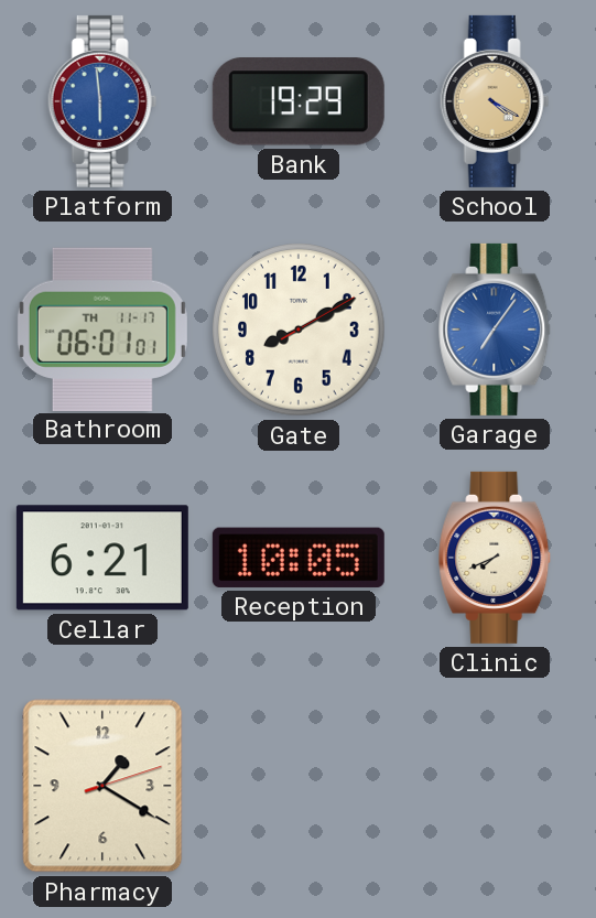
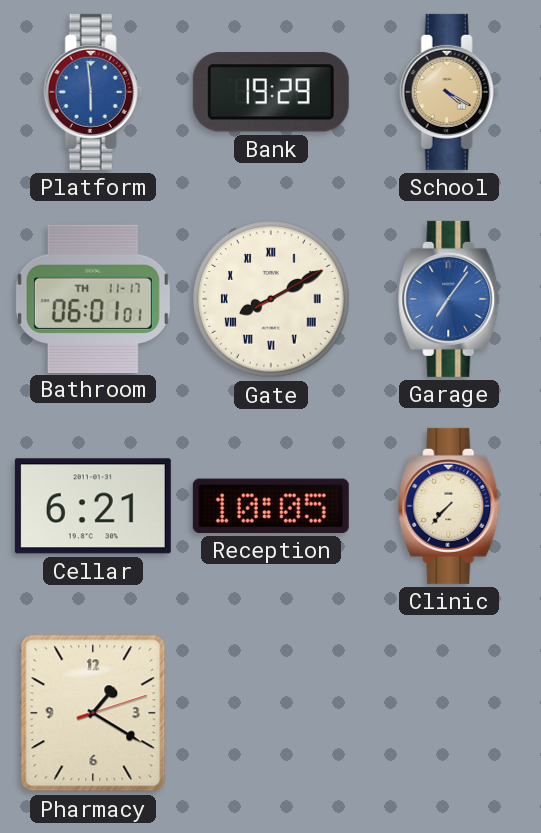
Gate numerals: Arabic -> Roman
Clinic: 7:41 -> 7:37
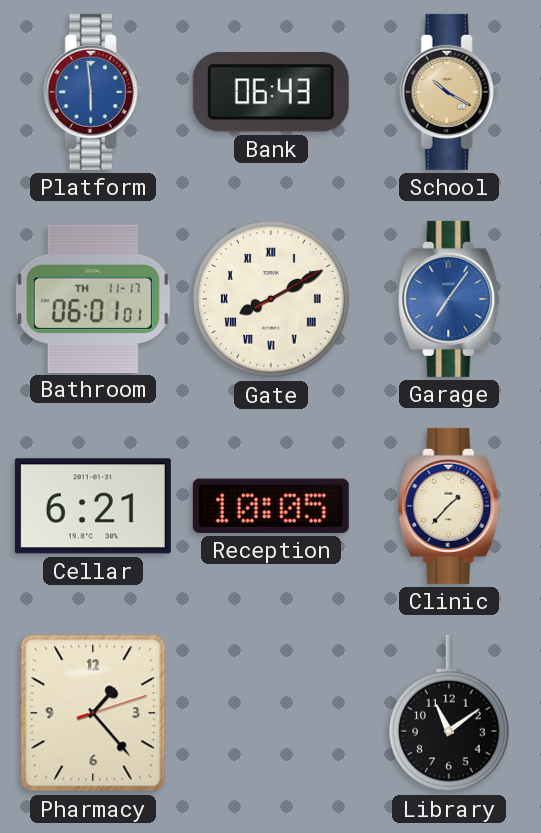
Bank: 19:29 -> 06:43
School: 4:20 -> 10:20
Clinic: 7:37 -> 1:37
Pharmacy: 1:20 -> 1:23
Library: none -> 11:09
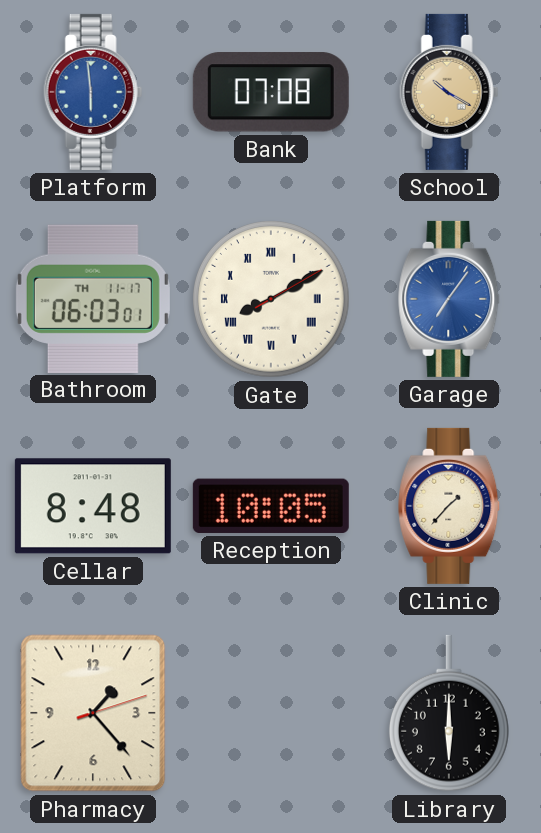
Bank: 06:43 -> 07:08
Bathroom: 06:01 -> 06:03
Cellar: 6:21 -> 8:48
Library: 11:09 -> 6:00
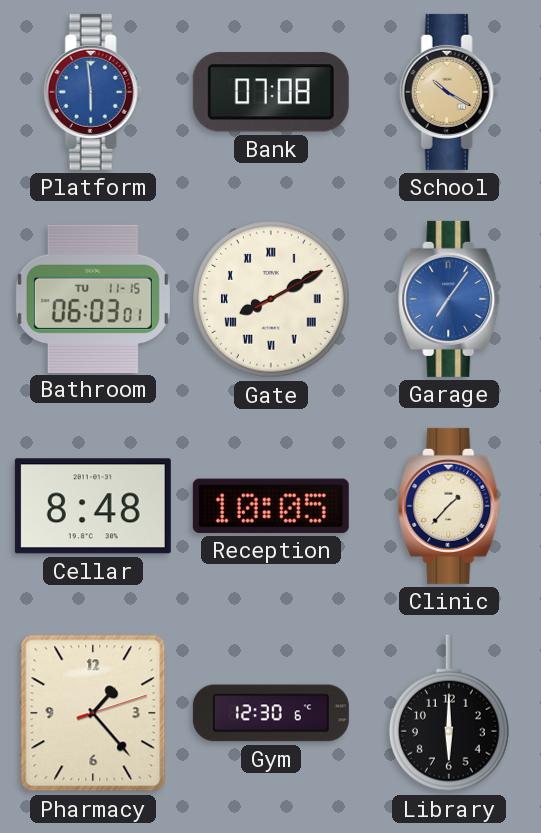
Bathroom date: TH 11-17 -> TU 11-15
Gym: none -> 12:30
